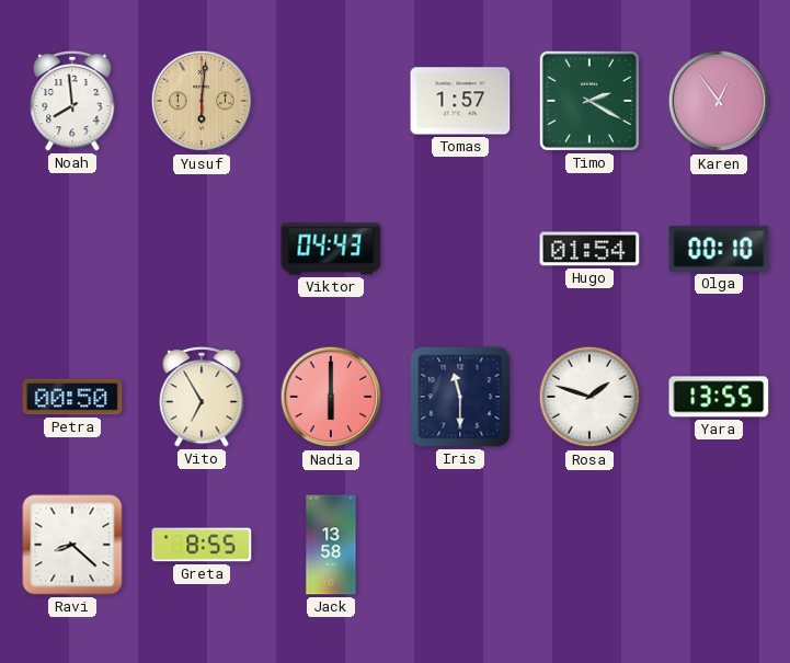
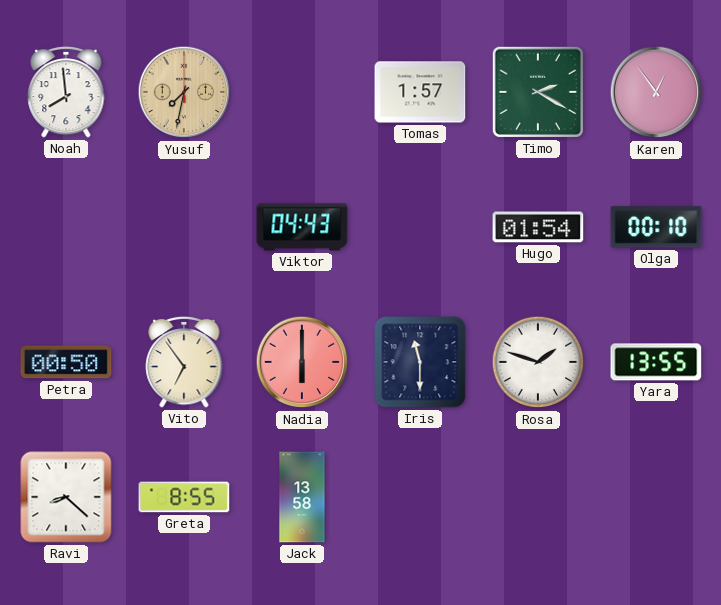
Yusuf: 6:01 -> 7:32
Vito: 6:55 -> 6:54
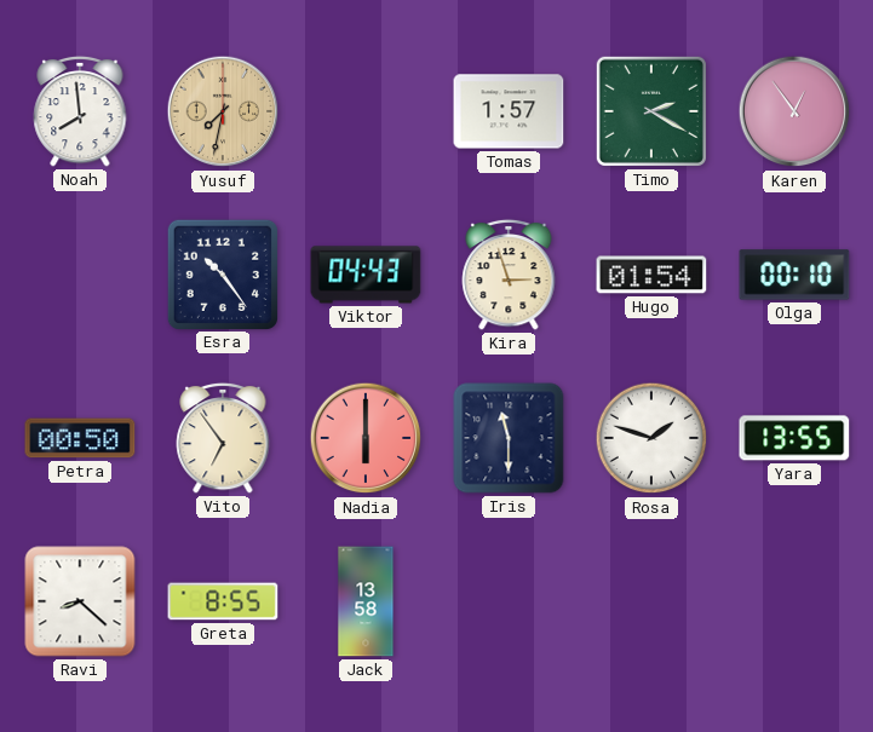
Esra: none -> 10:24
Kira: none -> 2:57
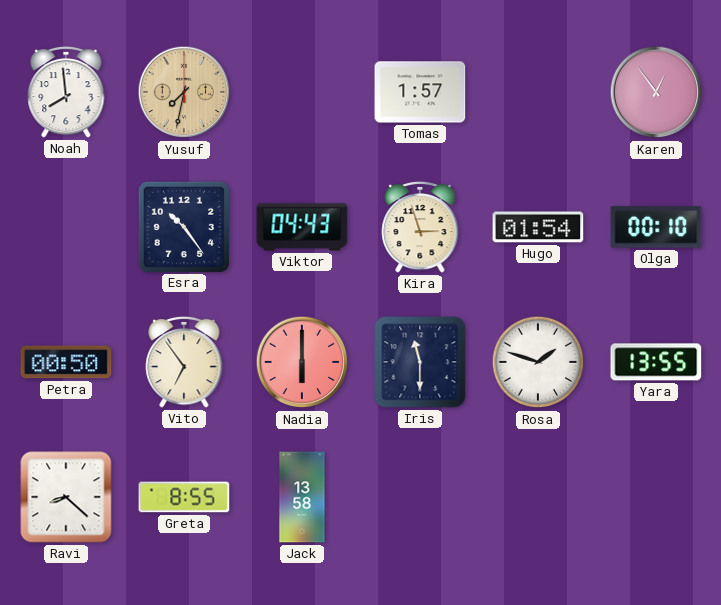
Timo: 2:20 -> none
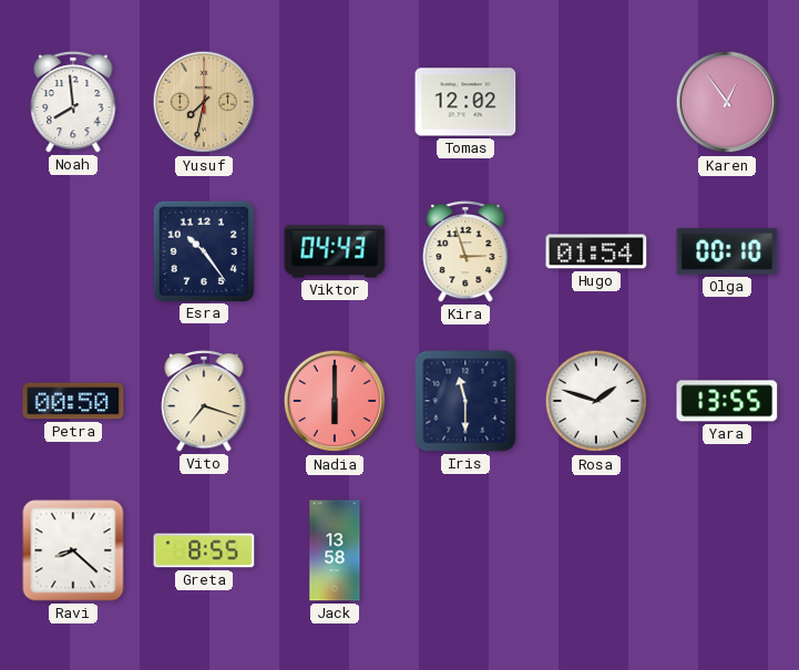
Tomas: 1:57 -> 12:02
Vito: 6:54 -> 7:18
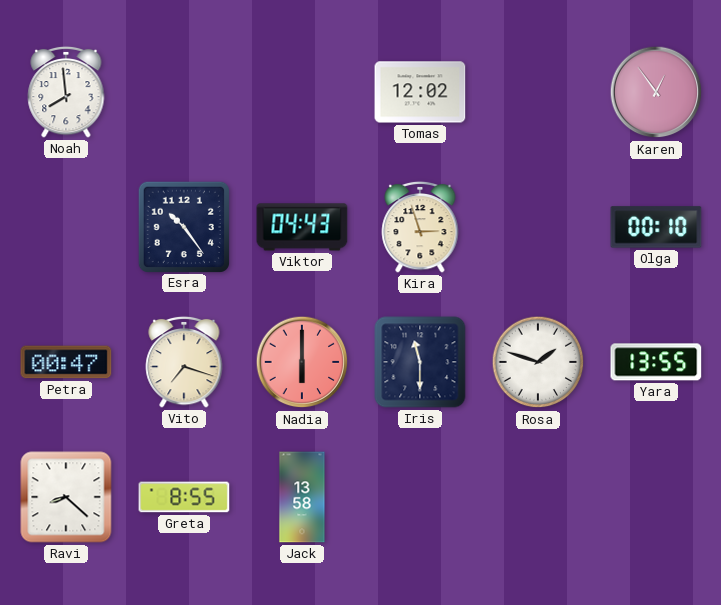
Yusuf: 7:32 -> none
Hugo: 01:54 -> none
Petra: 00:50 -> 00:47
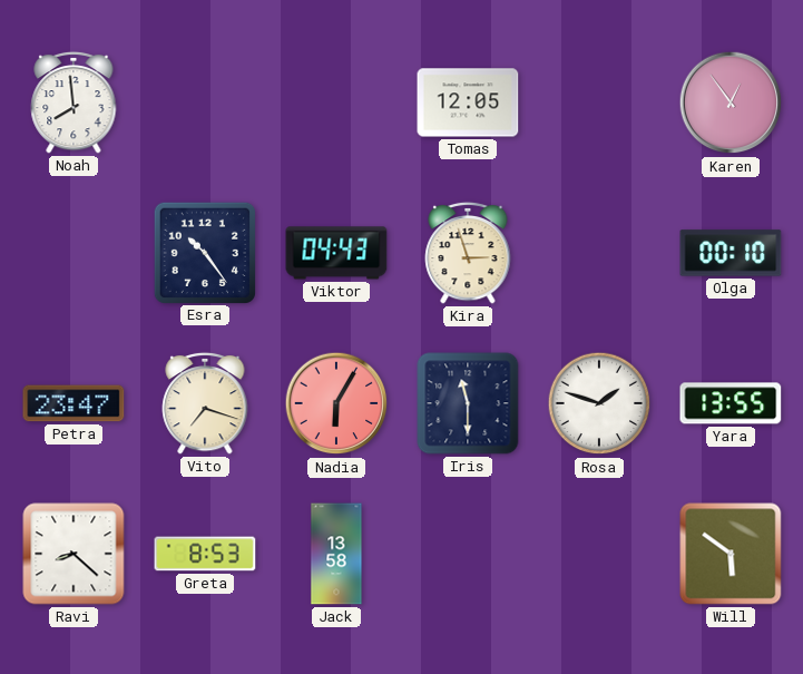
Tomas: 12:02 -> 12:05
Petra: 00:47 -> 23:47
Nadia: 6:00 -> 6:05
Greta: 8:55 -> 8:53
Will: none -> 5:51
